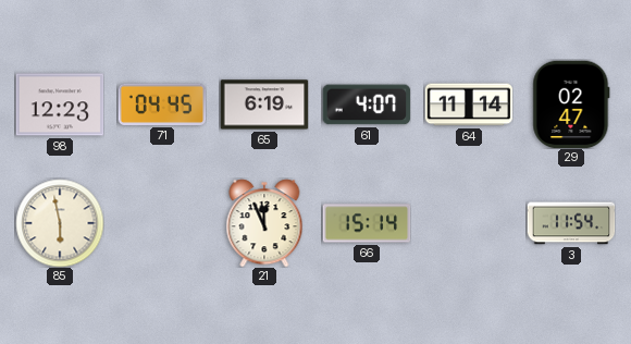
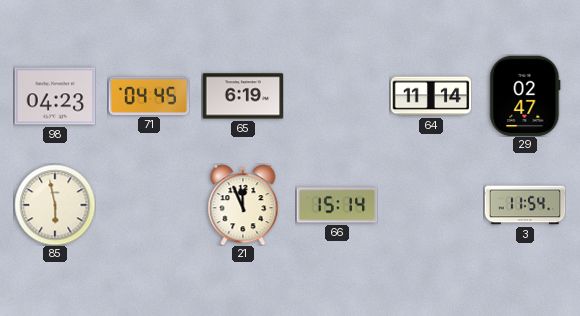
98: 12:23 -> 04:23
61: 4:07 -> none
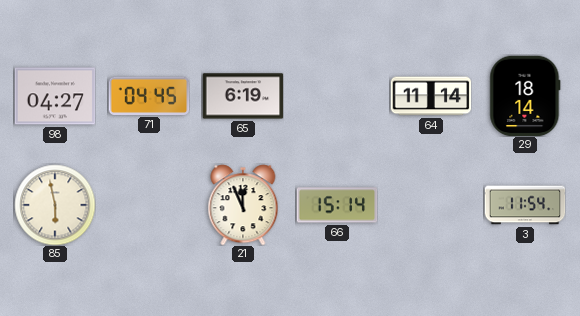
98: 04:23 -> 04:27
29: 02:47 -> 18:14
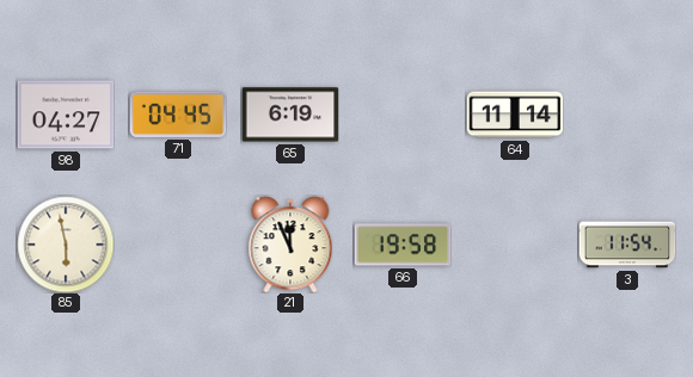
29: 18:14 -> none
66: 15:14 -> 19:58
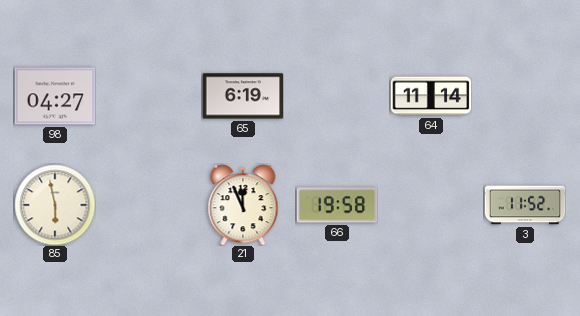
71: 04:45 -> none
3: 11:54 -> 11:52
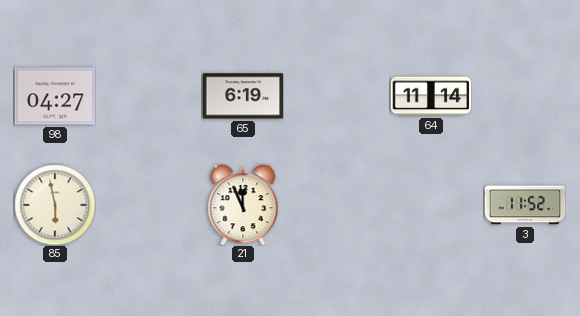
66: 19:58 -> none
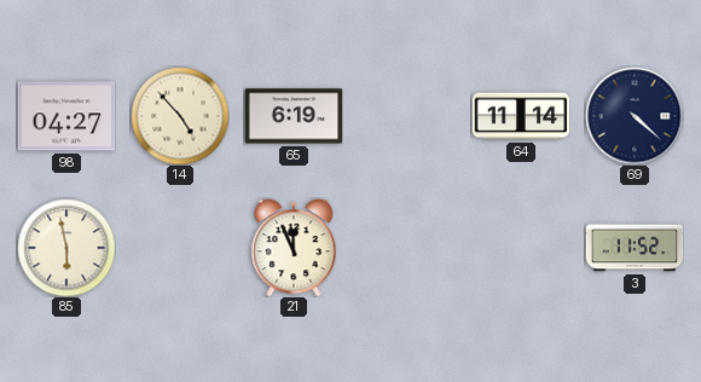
14: none -> 4:53
69: none -> 4:22
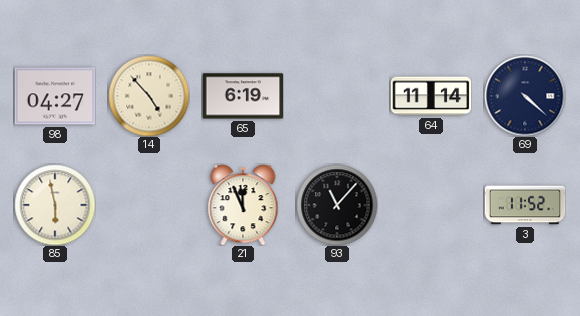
93: none -> 11:07
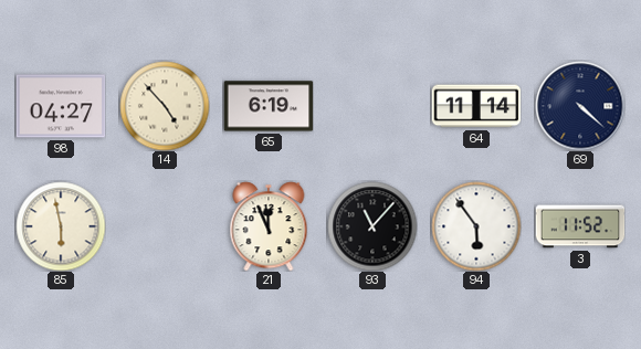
94: none -> 5:54
